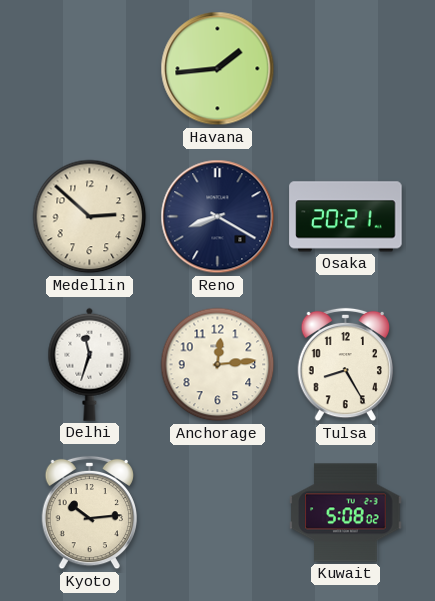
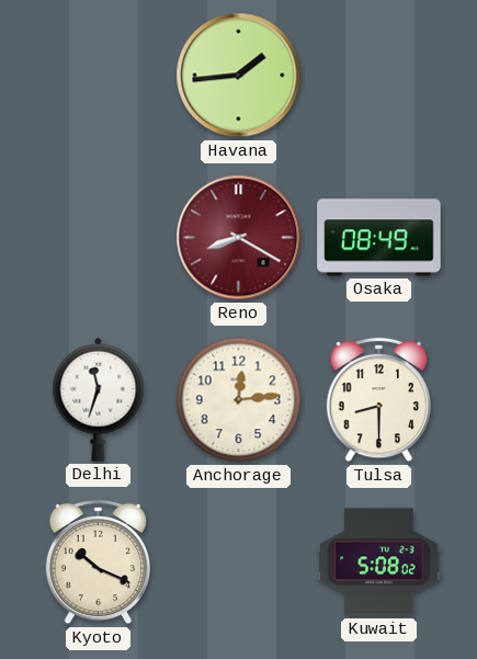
Medellin: 2:52 -> none
Reno dial: navy -> burgundy
Osaka: 20:21 -> 08:49
Tulsa: 8:25 -> 8:30
Kyoto: 10:14 -> 10:19
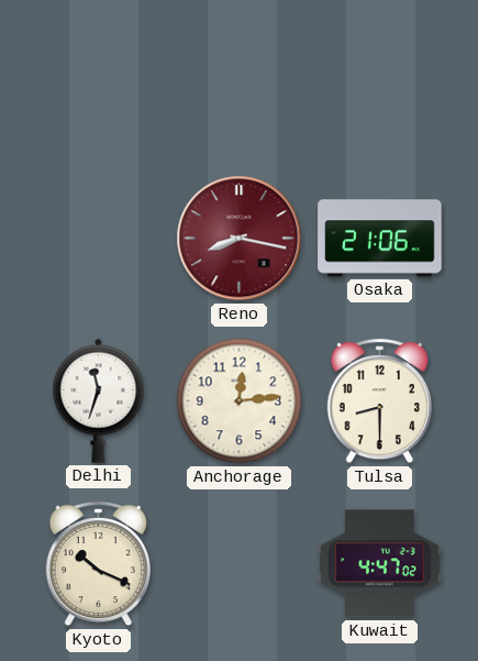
Havana: 1:44 -> none
Reno: 8:20 -> 8:17
Osaka: 08:49 -> 21:06
Kuwait: 5:08 -> 4:47
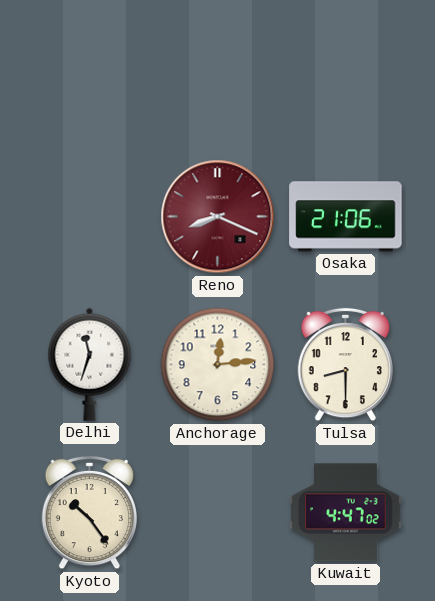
Reno: 8:17 -> 8:19
Kyoto: 10:19 -> 10:24
